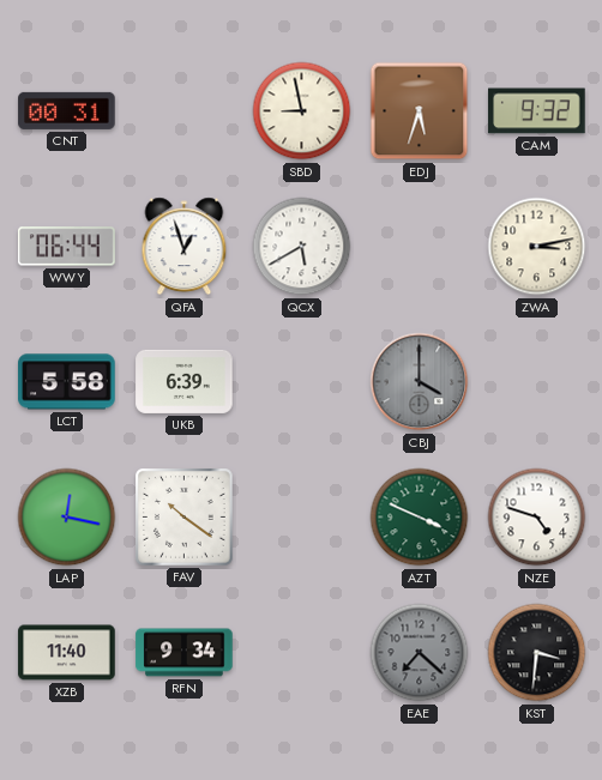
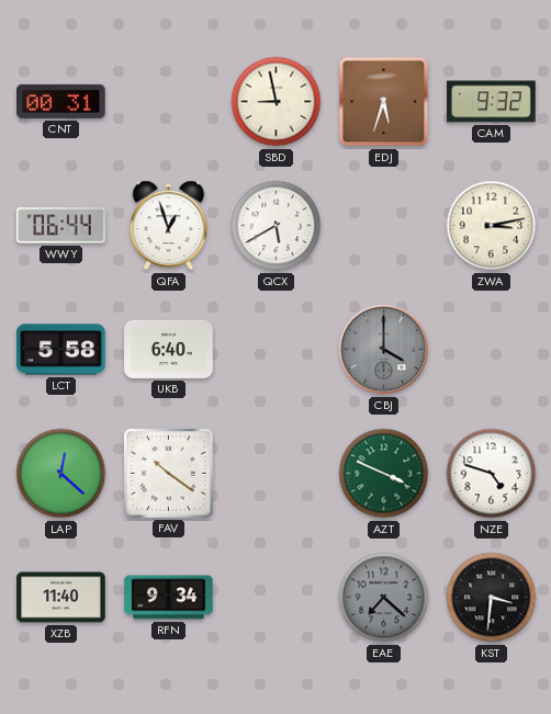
UKB: 6:39 -> 6:40
LAP: 12:17 -> 12:22
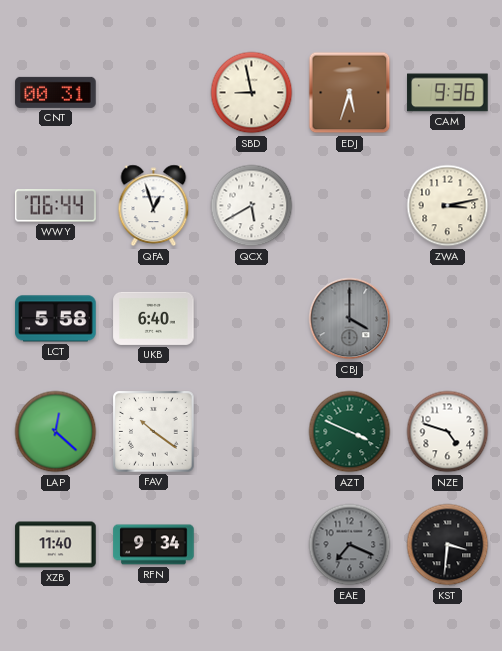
CAM: 9:32 -> 9:36
EAE: 7:22 -> 7:19
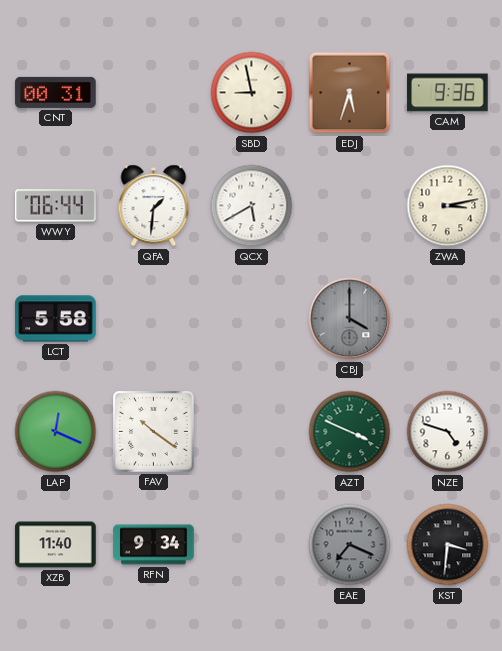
QFA: 12:57 -> 1:31
UKB: 6:40 -> none
LAP: 12:22 -> 12:19
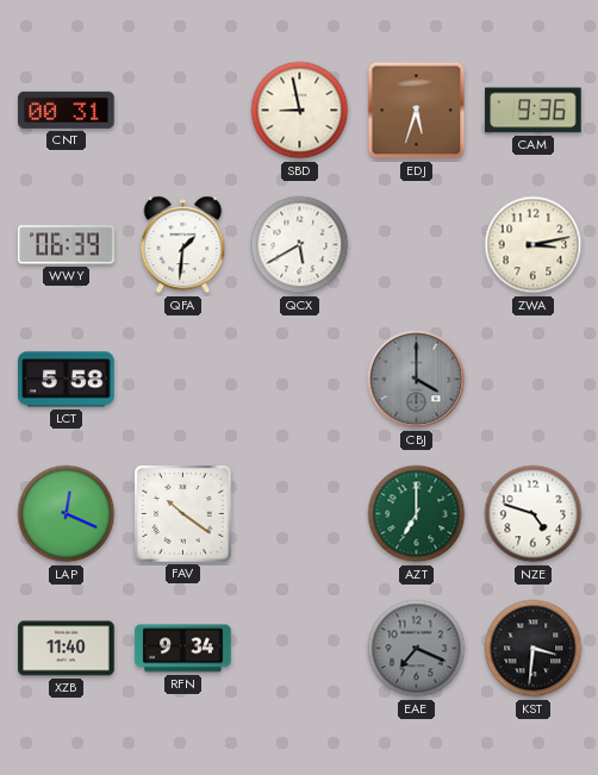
WWY: 06:44 -> 06:39
AZT: 3:49 -> 7:00
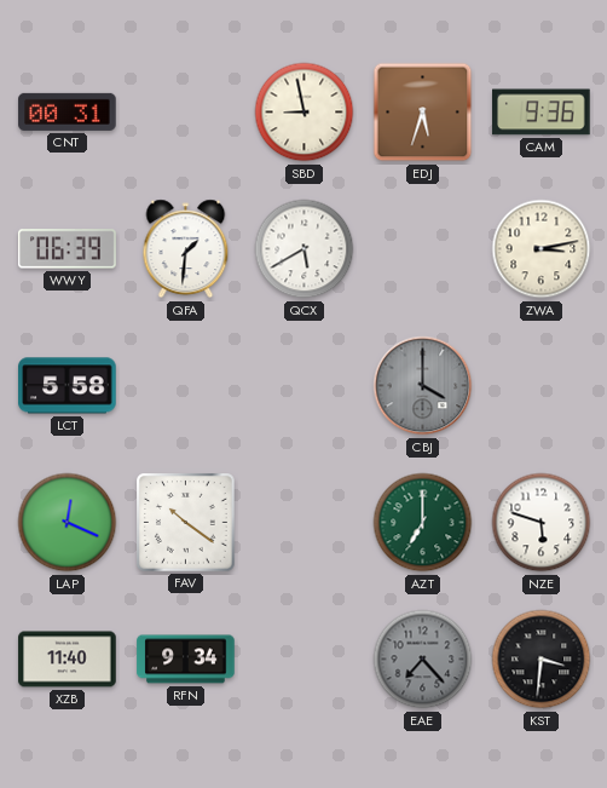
NZE: 4:48 -> 5:48
EAE: 7:19 -> 7:23
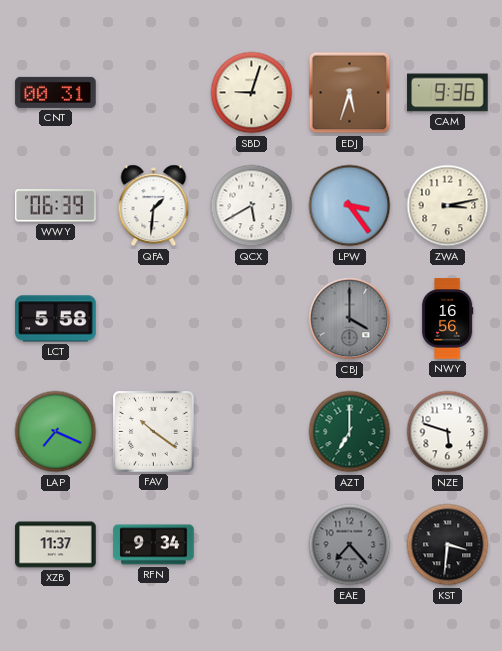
SBD: 8:58 -> 9:03
LPW: none -> 3:24
NWY: none -> 16:56
LAP: 12:19 -> 7:19
XZB: 11:40 -> 11:37
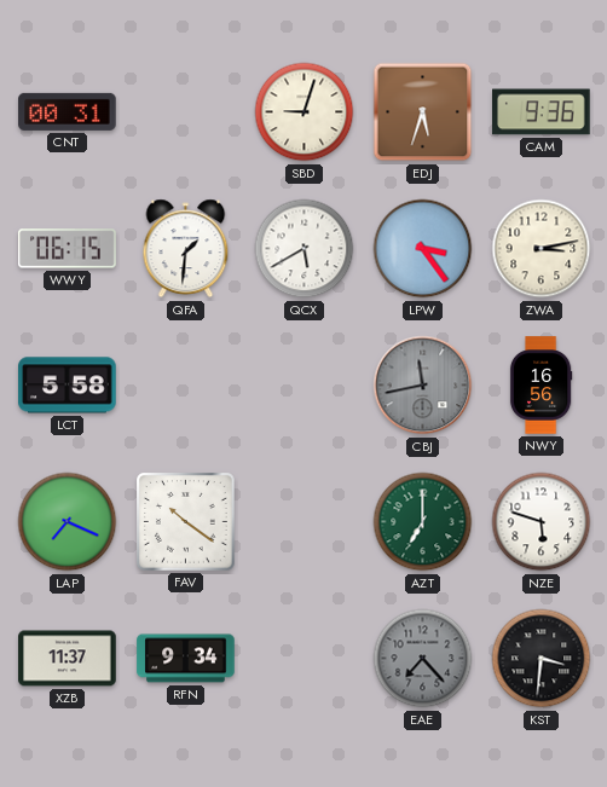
WWY: 06:39 -> 06:15
CBJ: 4:00 -> 11:43
